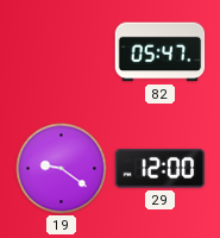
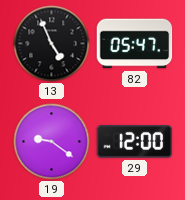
13: none -> 4:56
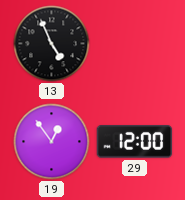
82: 05:47 -> none
19: 9:21 -> 12:54
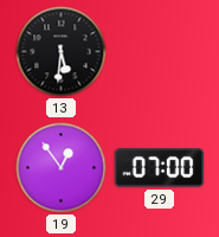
13: 4:56 -> 5:31
29: 12:00 -> 07:00
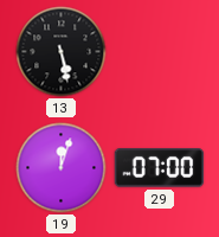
13: 5:31 -> 5:28
19: 12:54 -> 12:03
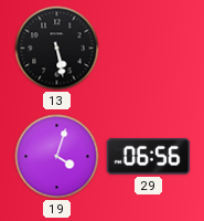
19: 12:03 -> 4:03
29: 07:00 -> 06:56
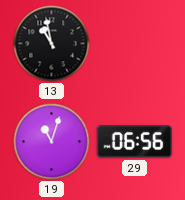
13: 5:28 -> 10:58
19: 4:03 -> 11:03
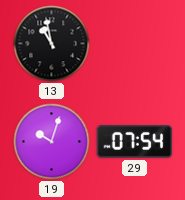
19: 11:03 -> 10:03
29: 06:56 -> 07:54
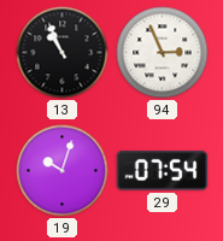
13: 10:58 -> 10:56
94: none -> 2:56
